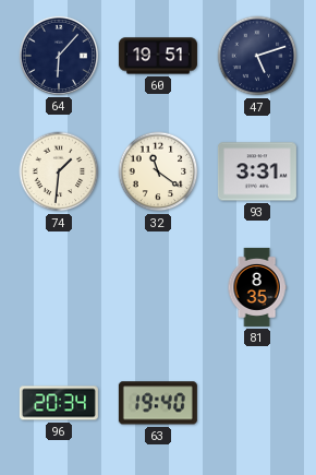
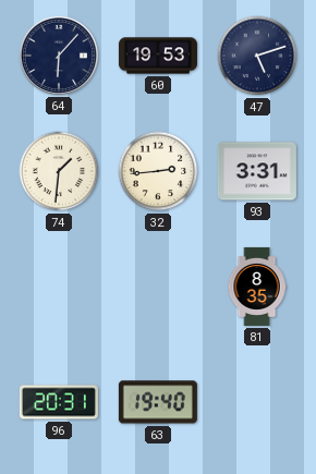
60: 19:51 -> 19:53
32: 11:21 -> 2:44
96: 20:34 -> 20:31
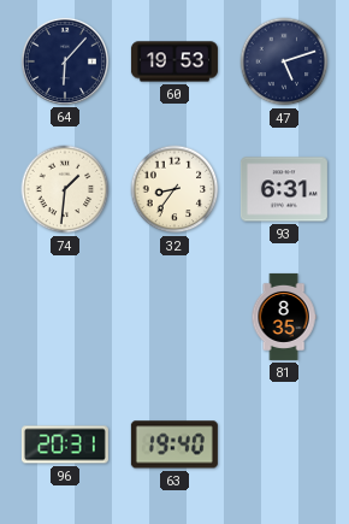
32: 2:44 -> 8:36
93: 3:31 -> 6:31
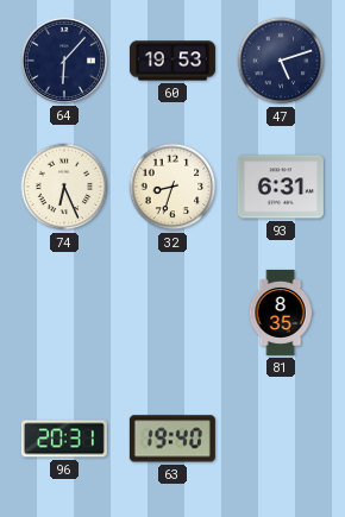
74: 1:31 -> 6:26
32: 8:36 -> 8:33
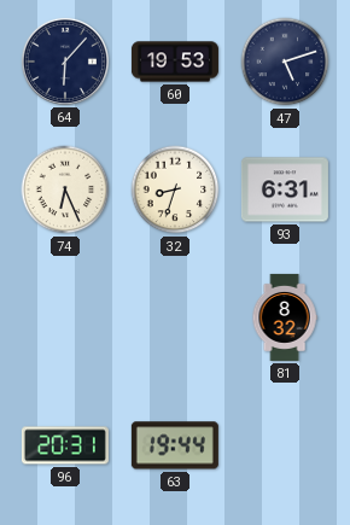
81: 8:35 -> 8:32
63: 19:40 -> 19:44
